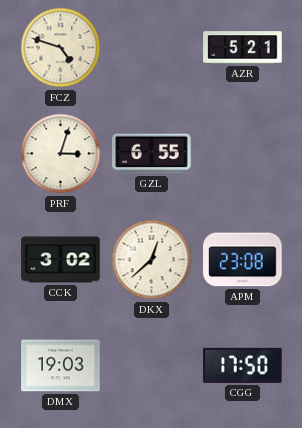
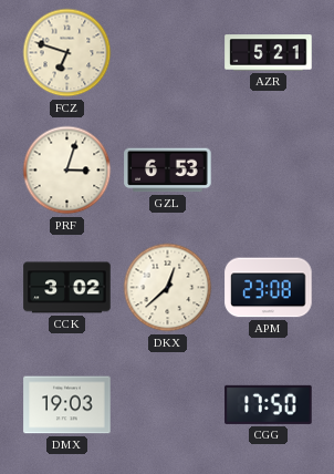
FCZ: 4:48 -> 6:48
GZL: 6:55 -> 6:53
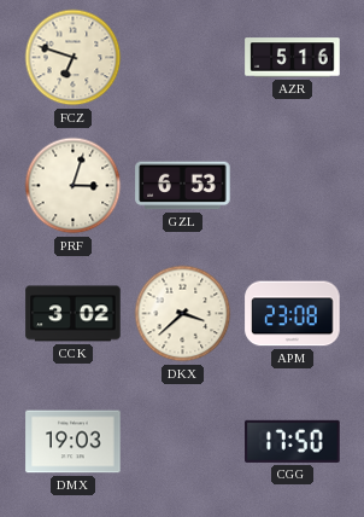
AZR: 5:21 -> 5:16
DKX: 12:38 -> 3:38
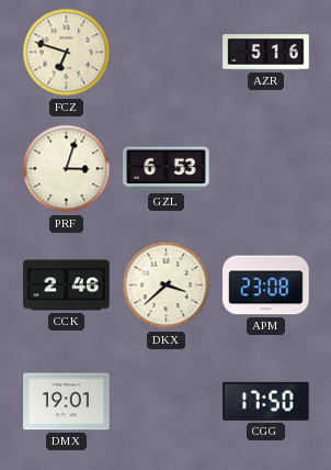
CCK: 3:02 -> 2:46
DMX: 19:03 -> 19:01
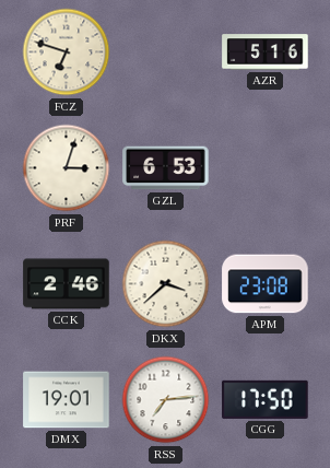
RSS: none -> 7:14
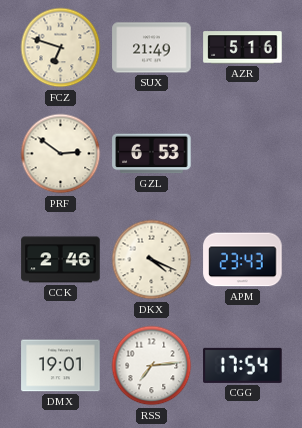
SUX: none -> 21:49
PRF: 3:03 -> 2:51
DKX: 3:38 -> 4:19
APM: 23:08 -> 23:43
CGG: 17:50 -> 17:54
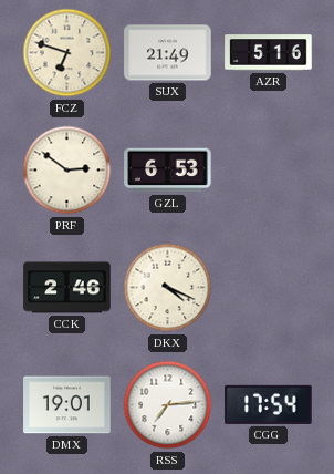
APM: 23:43 -> none
